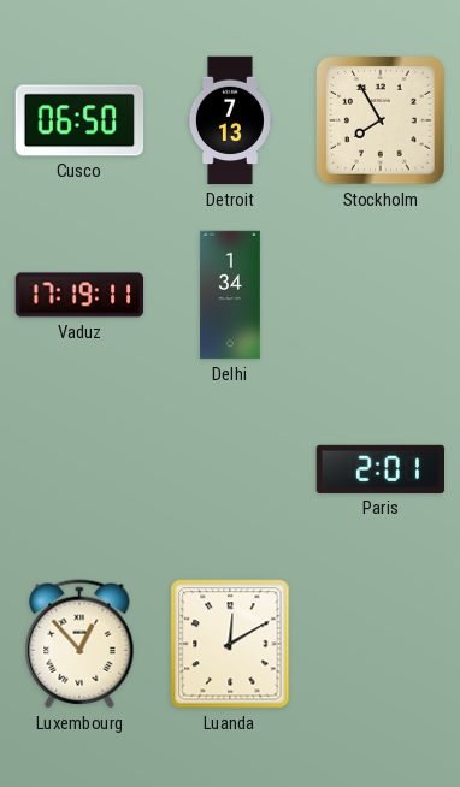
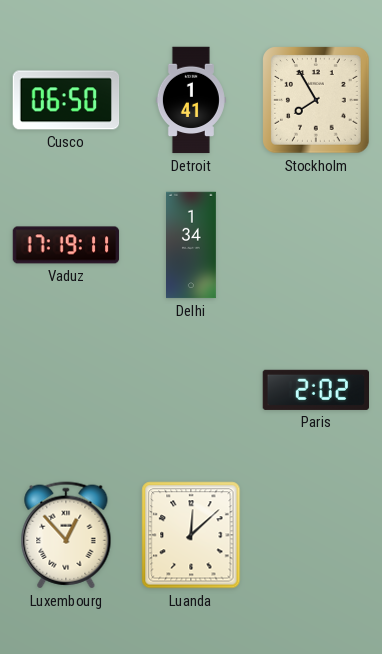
Detroit: 7:13 -> 1:41
Paris: 2:01 -> 2:02
Luanda: 12:10 -> 12:08
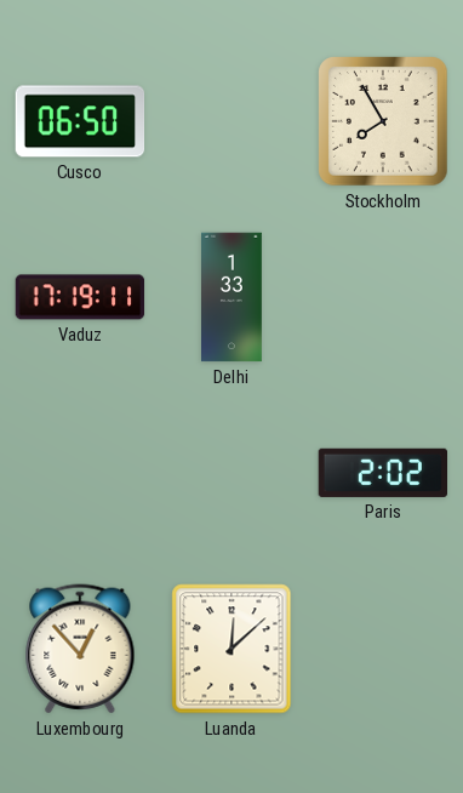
Detroit: 1:41 -> none
Delhi: 1:34 -> 1:33
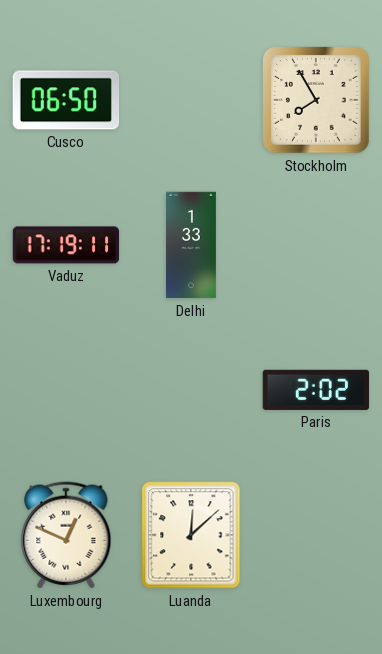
Luxembourg: 12:53 -> 12:49
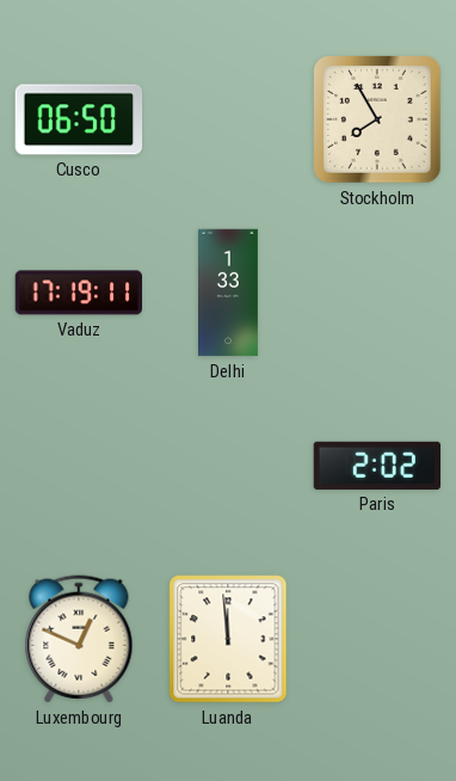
Luanda: 12:08 -> 11:59
